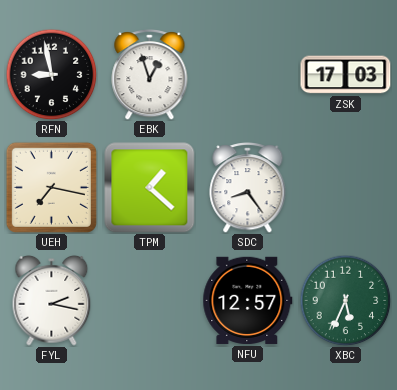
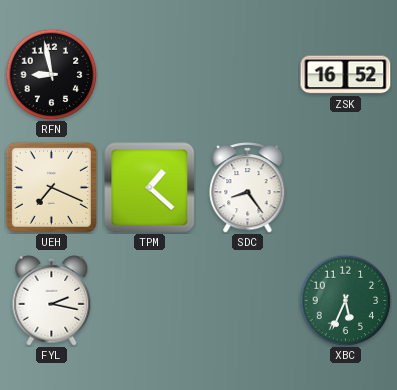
EBK: 12:57 -> none
ZSK: 17:03 -> 16:52
UEH: 7:17 -> 7:19
NFU: 12:57 -> none
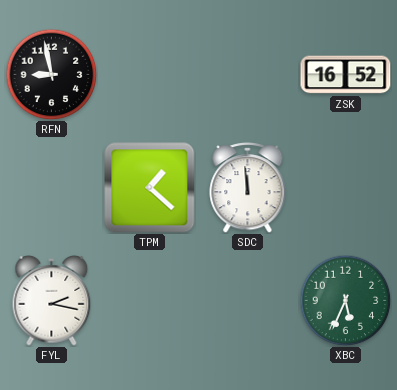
UEH: 7:19 -> none
SDC: 8:24 -> 11:59
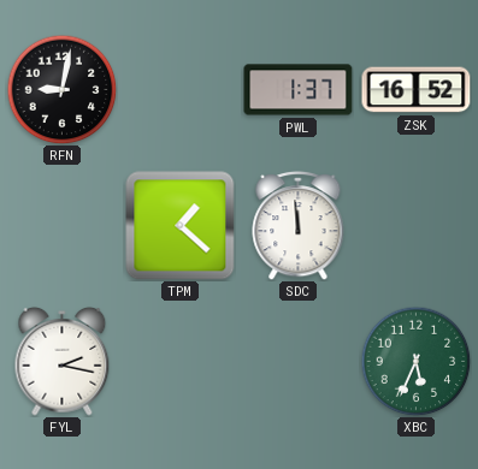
RFN: 8:58 -> 9:02
PWL: none -> 1:37
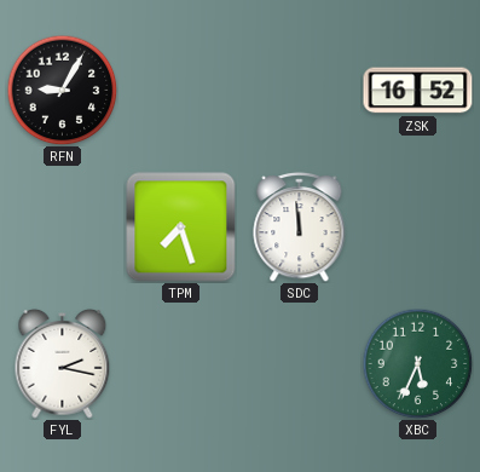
RFN: 9:02 -> 9:05
PWL: 1:37 -> none
TPM: 1:22 -> 7:27
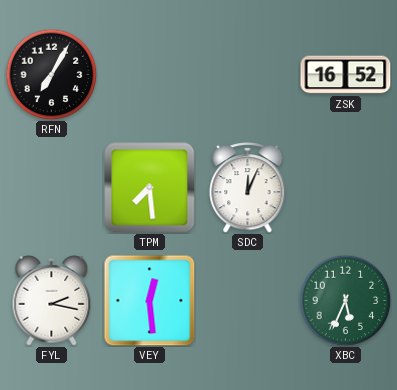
RFN: 9:05 -> 7:05
TPM: 7:27 -> 7:29
SDC: 11:59 -> 12:04
VEY: none -> 12:29
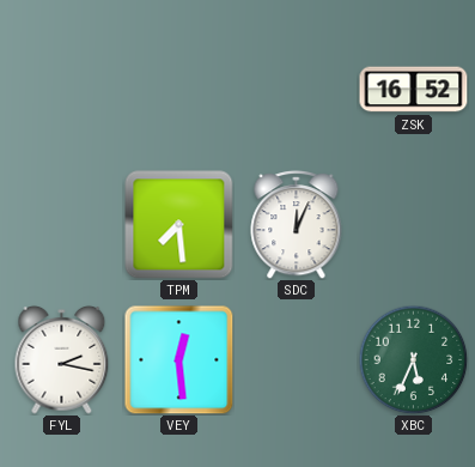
RFN: 7:05 -> none
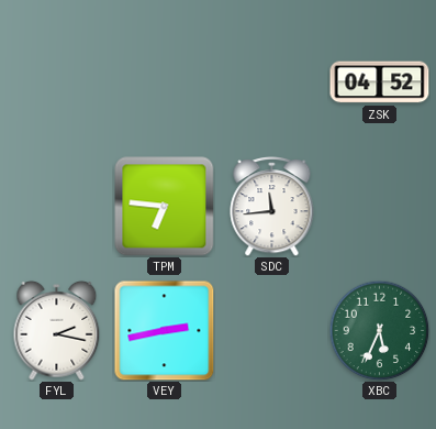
ZSK: 16:52 -> 04:52
TPM: 7:29 -> 6:46
SDC: 12:04 -> 11:44
VEY: 12:29 -> 2:43
